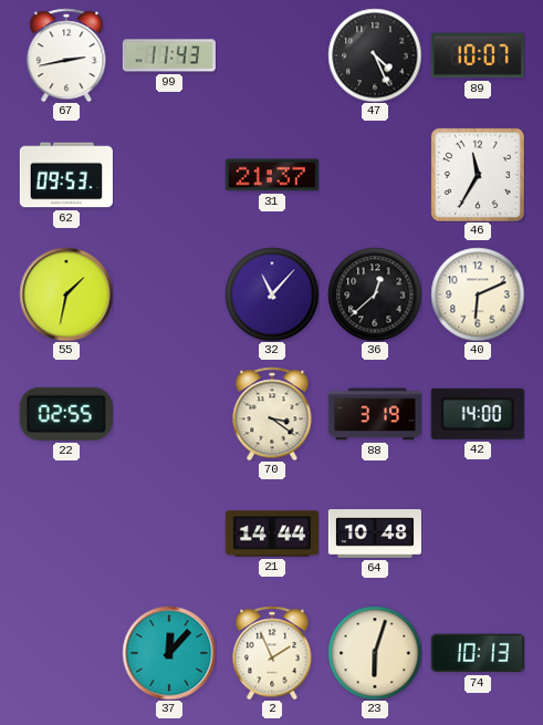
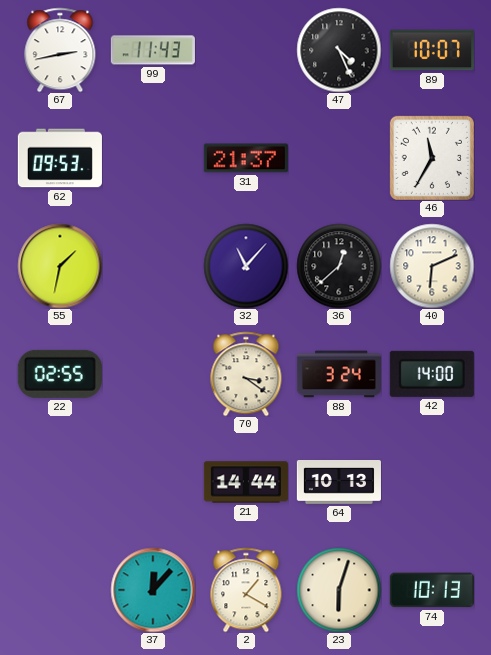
88: 3:19 -> 3:24
64: 10:48 -> 10:13
2: 1:56 -> 1:20
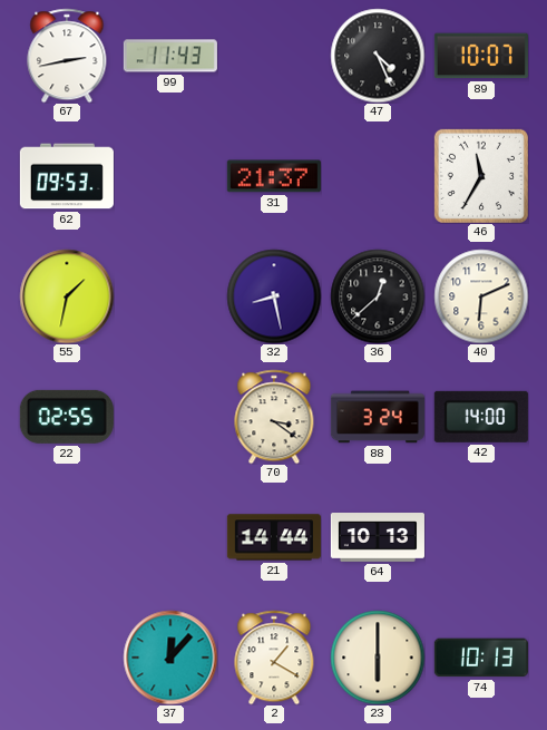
32: 11:07 -> 8:28
23: 6:03 -> 6:00
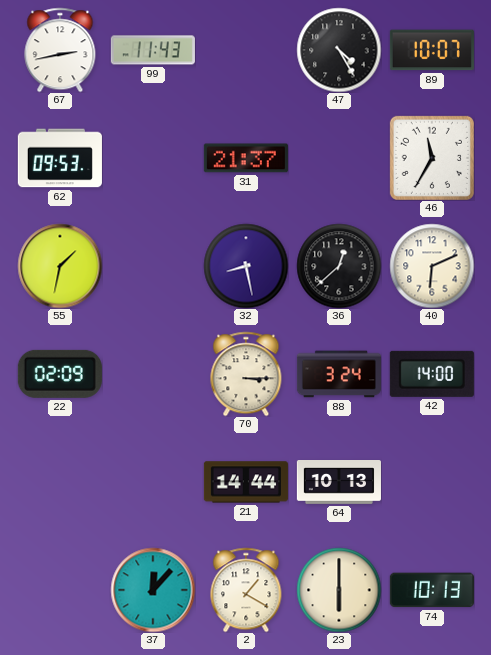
47: 4:26 -> 4:25
22: 02:55 -> 02:09
70: 3:21 -> 3:15
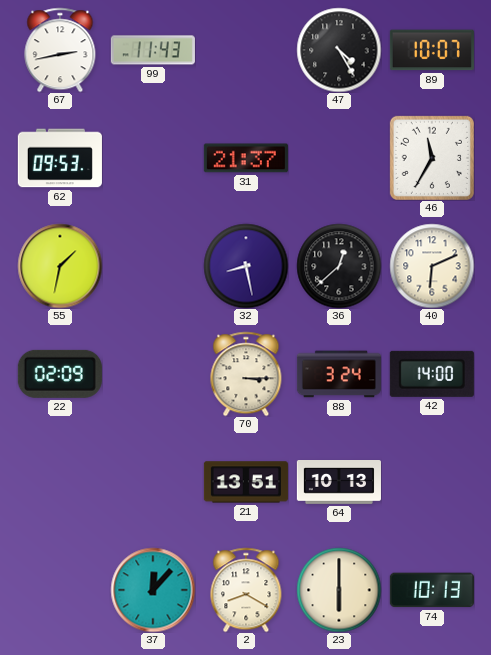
21: 14:44 -> 13:51
2: 1:20 -> 8:20
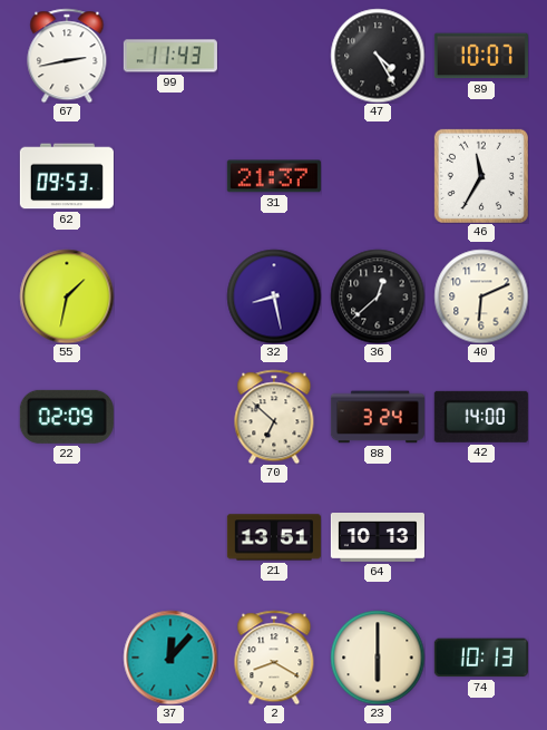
70: 3:15 -> 6:52
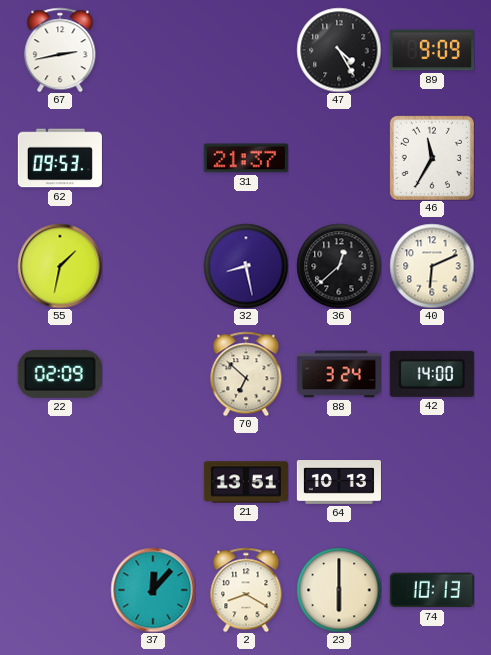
99: 11:43 -> none
89: 10:07 -> 9:09
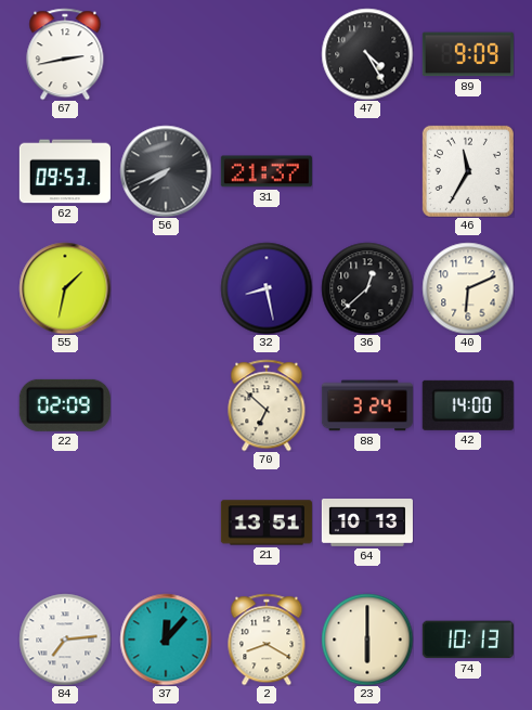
56: none -> 7:41
84: none -> 7:14
